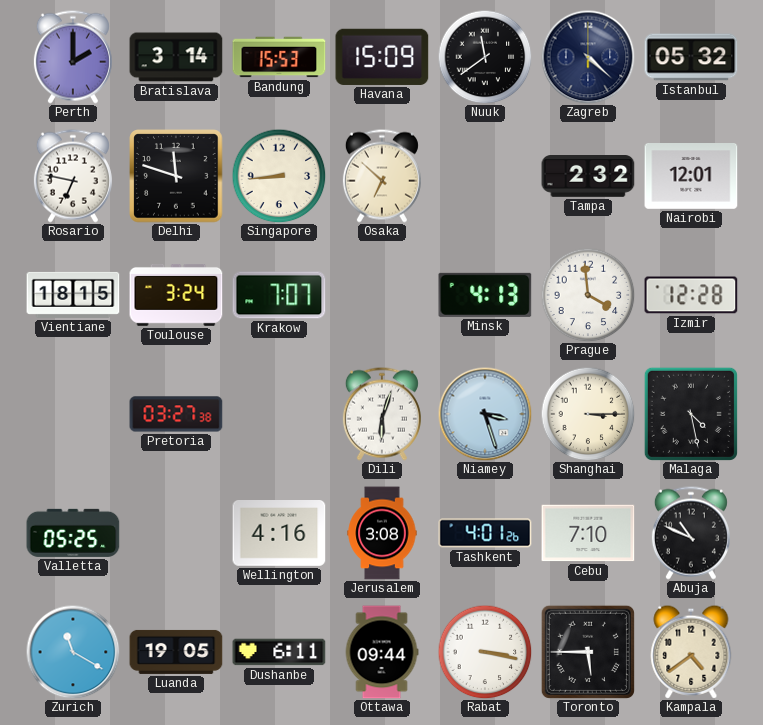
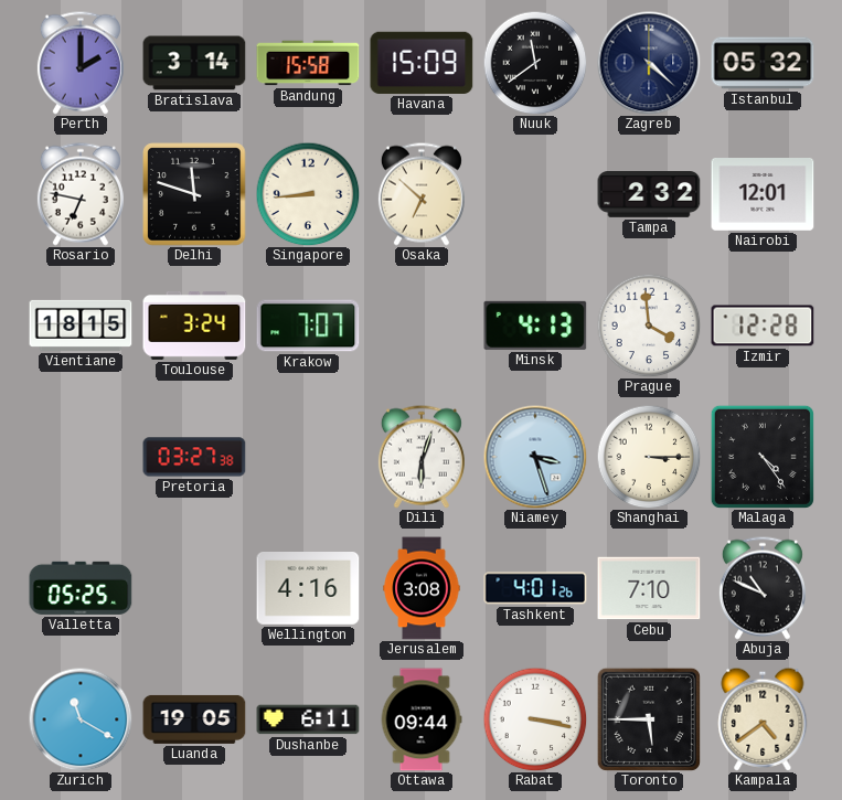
Bandung: 15:53 -> 15:58
Malaga: 4:28 -> 4:24
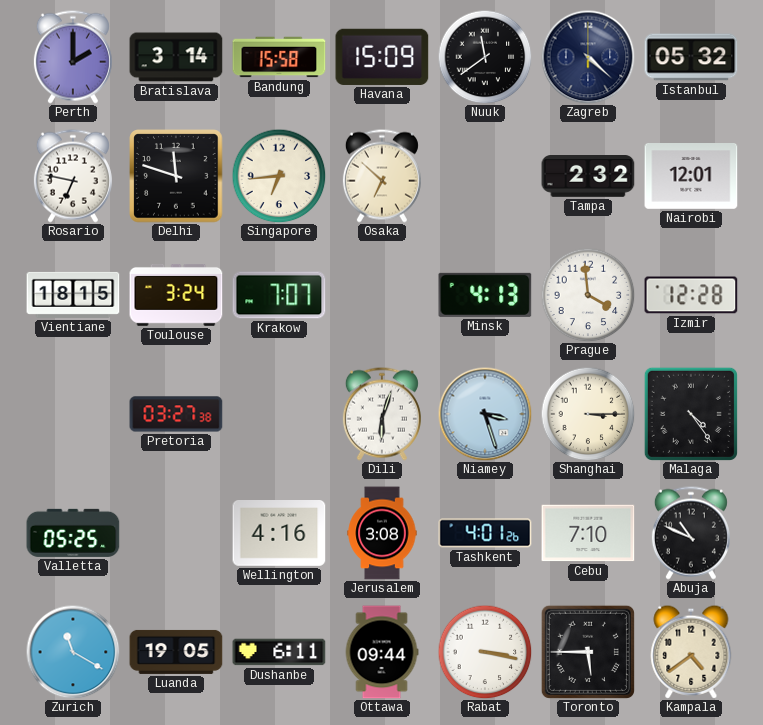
Singapore: 8:44 -> 6:44
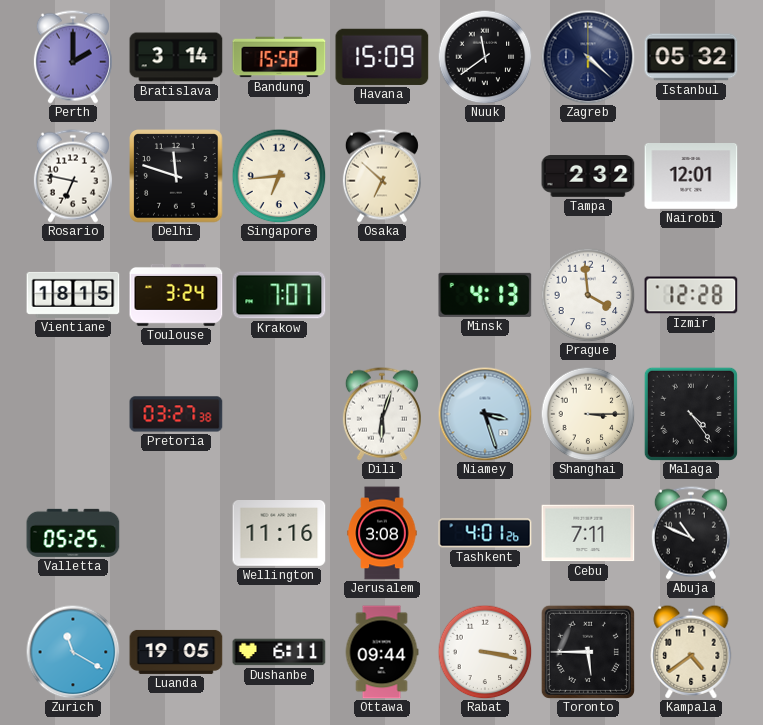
Wellington: 4:16 -> 11:16
Cebu: 7:10 -> 7:11
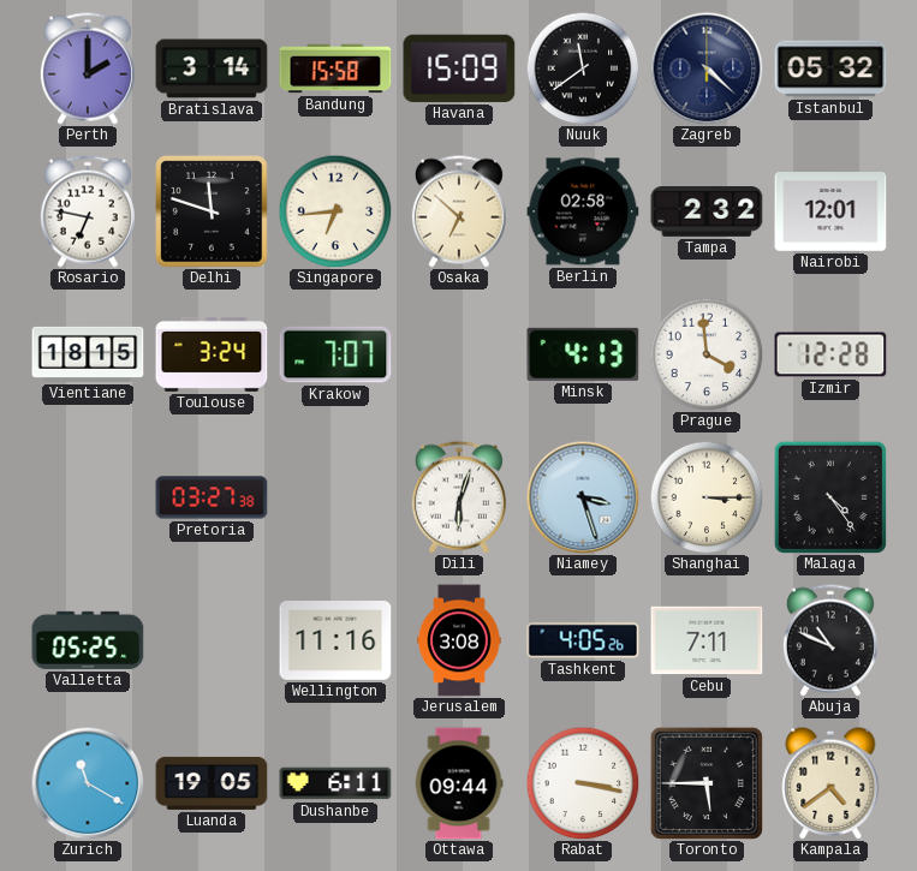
Berlin: none -> 02:58
Tashkent: 4:01 -> 4:05
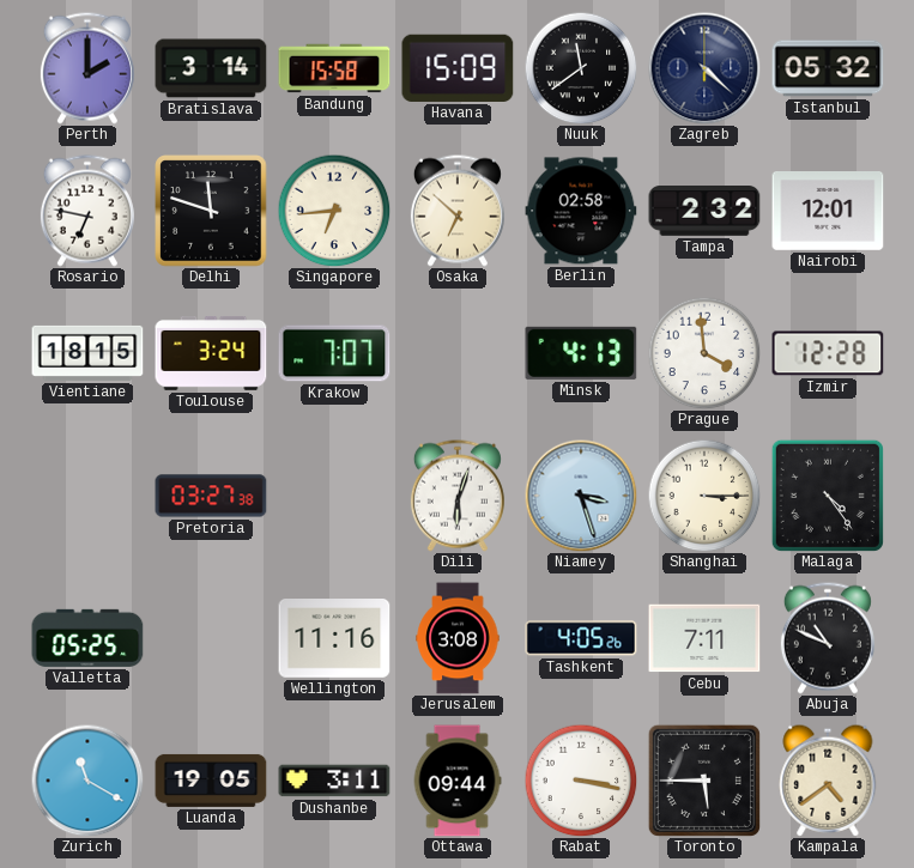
Dushanbe: 6:11 -> 3:11
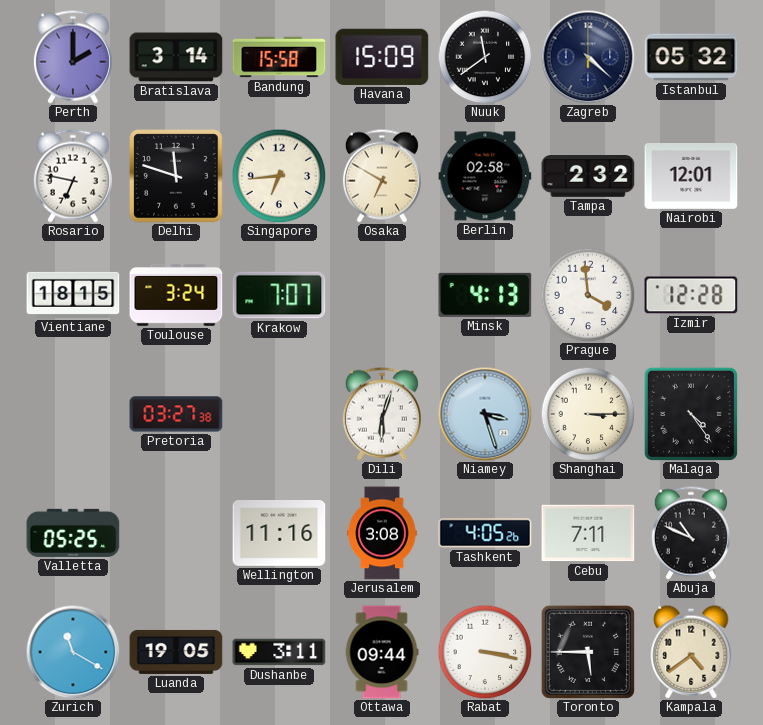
Osaka: 6:52 -> 6:50
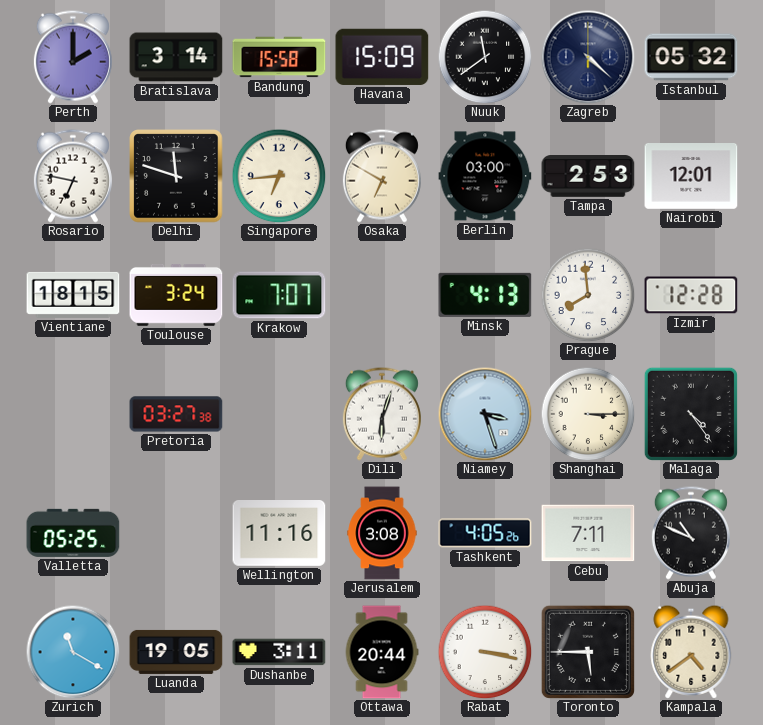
Berlin: 02:58 -> 03:00
Tampa: 2:32 -> 2:53
Prague: 3:59 -> 7:59
Ottawa: 09:44 -> 20:44
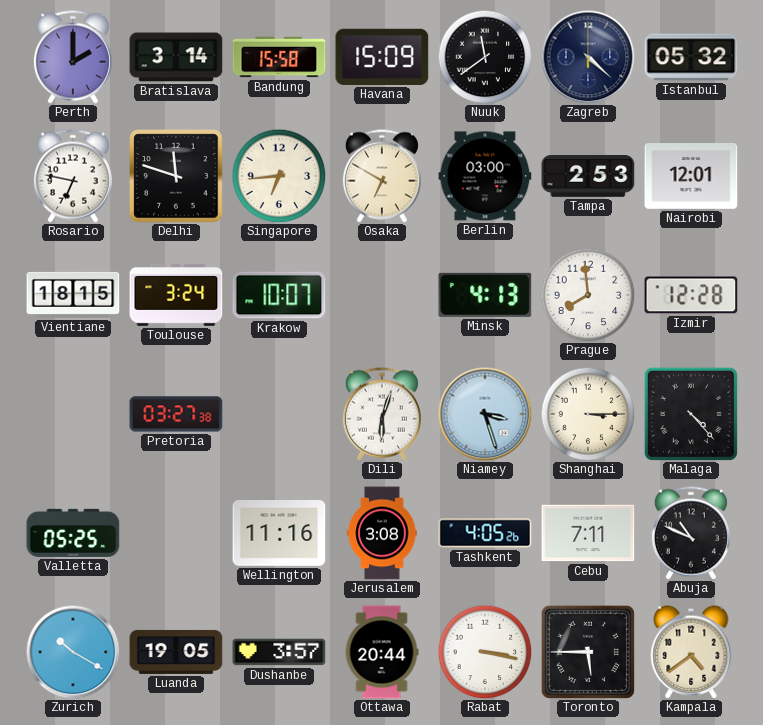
Krakow: 7:07 -> 10:07
Malaga: 4:24 -> 4:23
Zurich: 11:20 -> 10:20
Dushanbe: 3:11 -> 3:57
